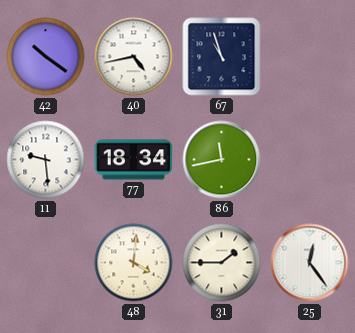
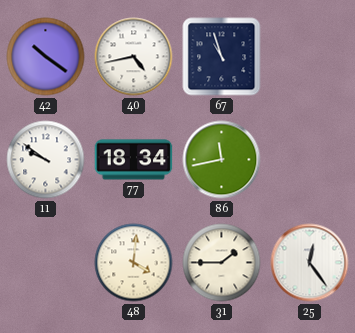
11: 9:29 -> 9:51
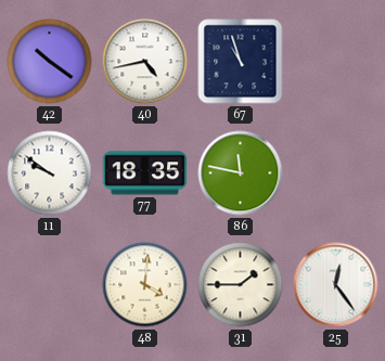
77: 18:34 -> 18:35
86: 11:43 -> 11:47
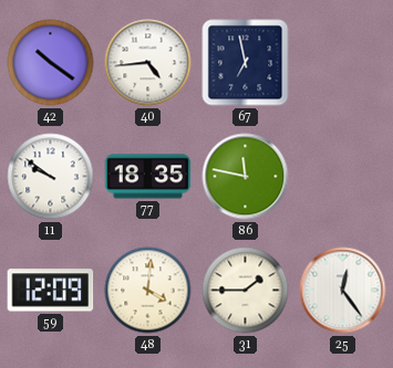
40: 4:43 -> 4:44
67: 10:57 -> 6:58
59: none -> 12:09
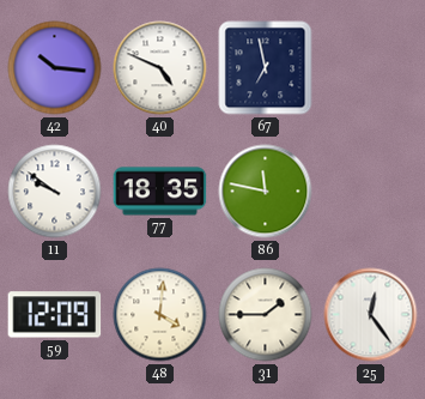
42: 10:21 -> 10:16
40: 4:44 -> 4:49
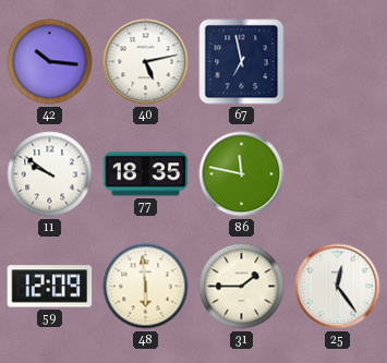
40: 4:49 -> 5:13
48: 4:01 -> 5:59
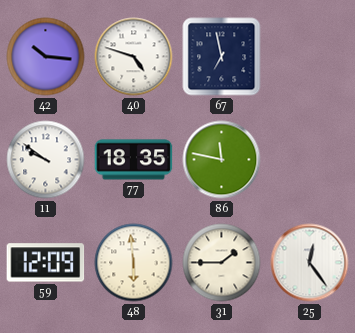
40: 5:13 -> 4:48
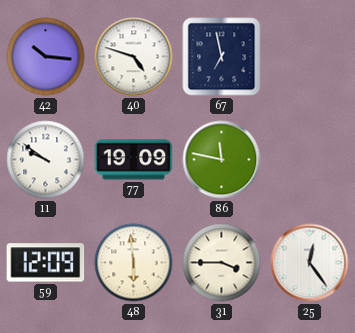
77: 18:35 -> 19:09
31: 1:45 -> 3:45
